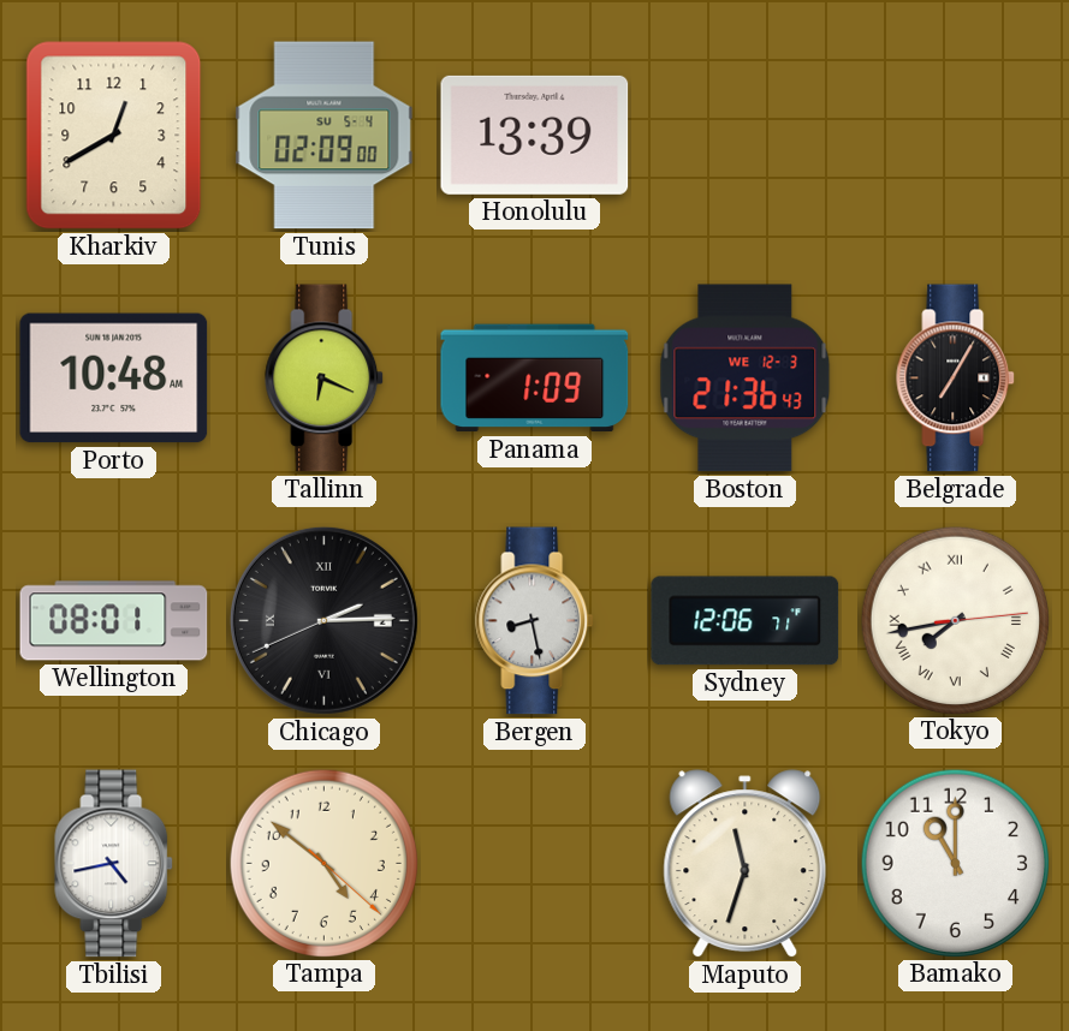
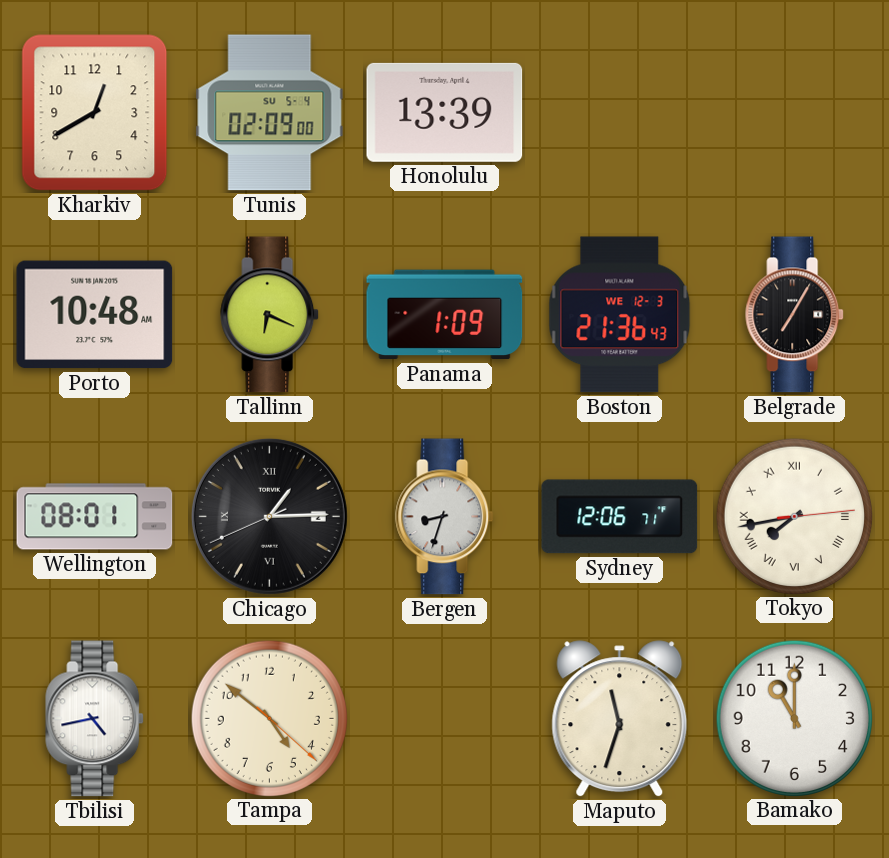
Chicago: 2:14 -> 1:14
Bergen: 8:28 -> 8:33
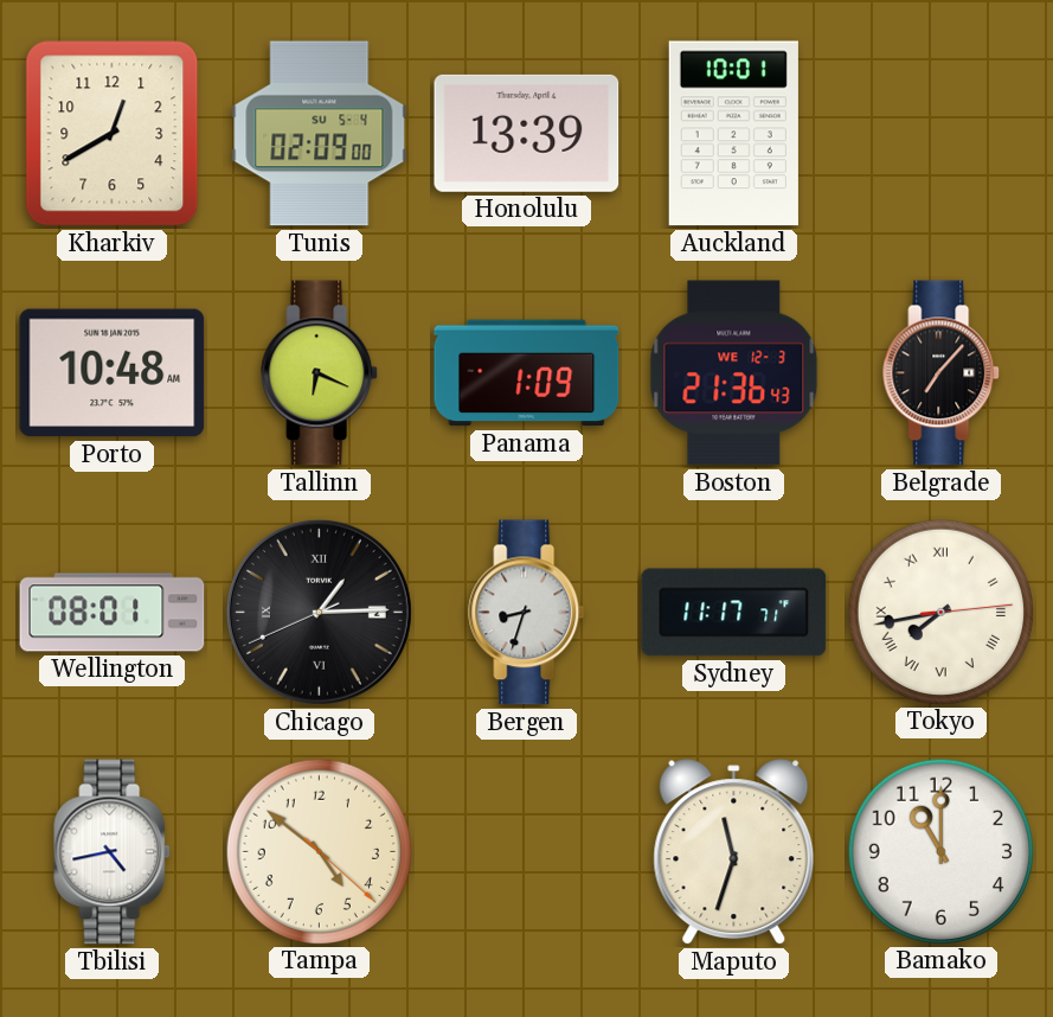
Auckland: none -> 10:01
Belgrade: 7:05 -> 7:07
Sydney: 12:06 -> 11:17
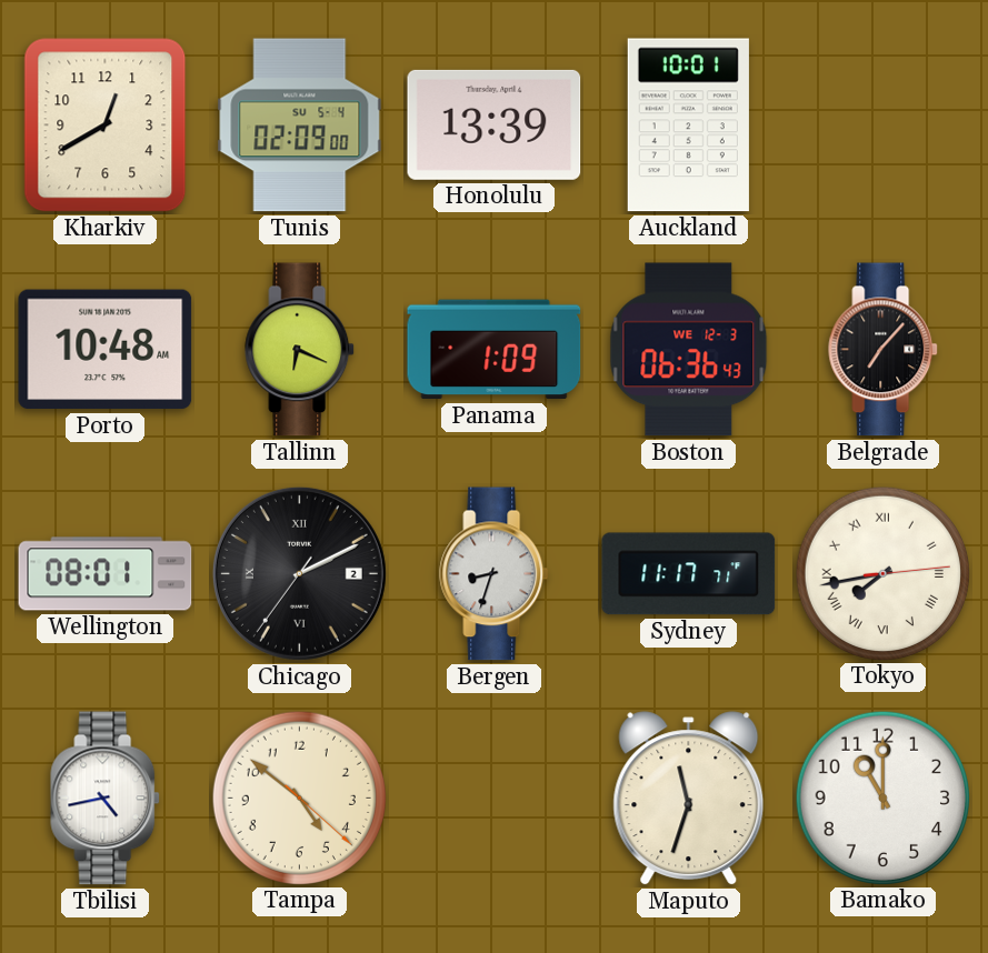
Boston: 21:36 -> 06:36
Chicago: 1:14 -> 2:10
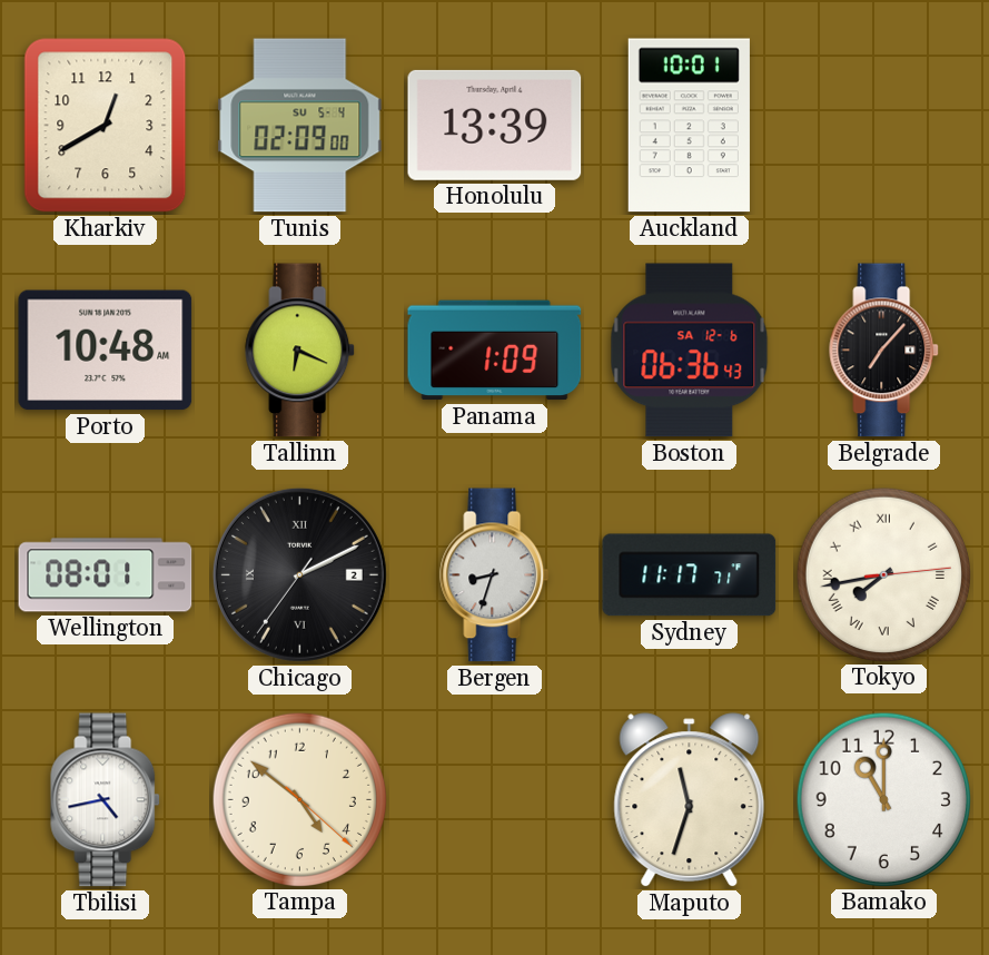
Boston date: WE 12-3 -> SA 12-6
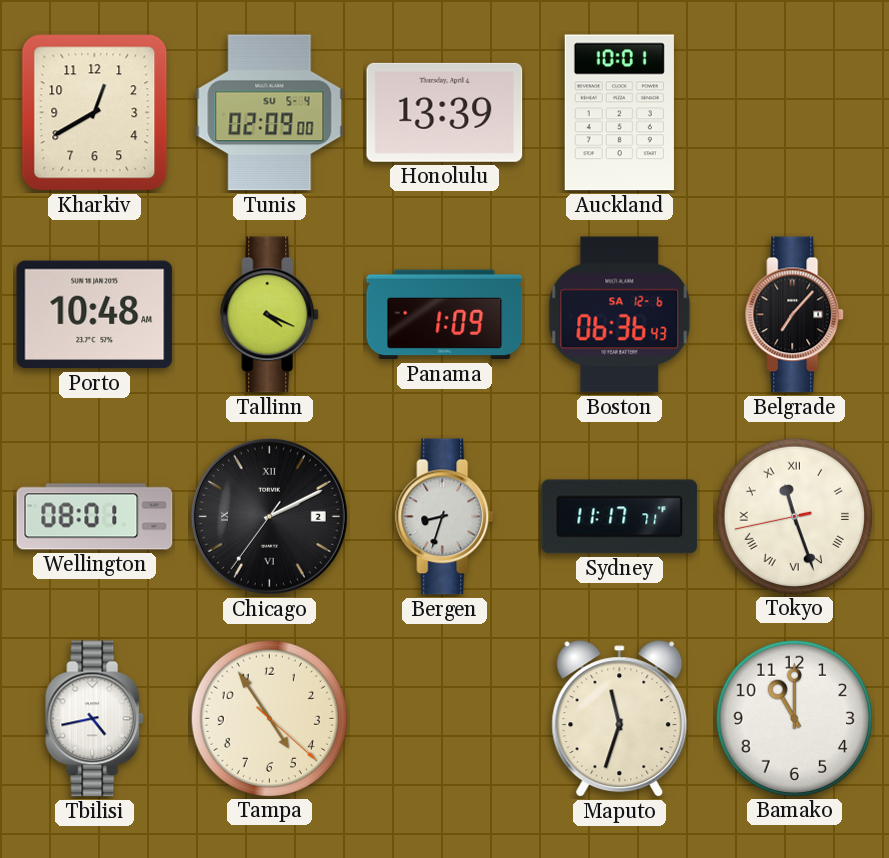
Tallinn: 6:19 -> 4:19
Tokyo: 7:43 -> 11:26
Tampa: 4:51 -> 4:54
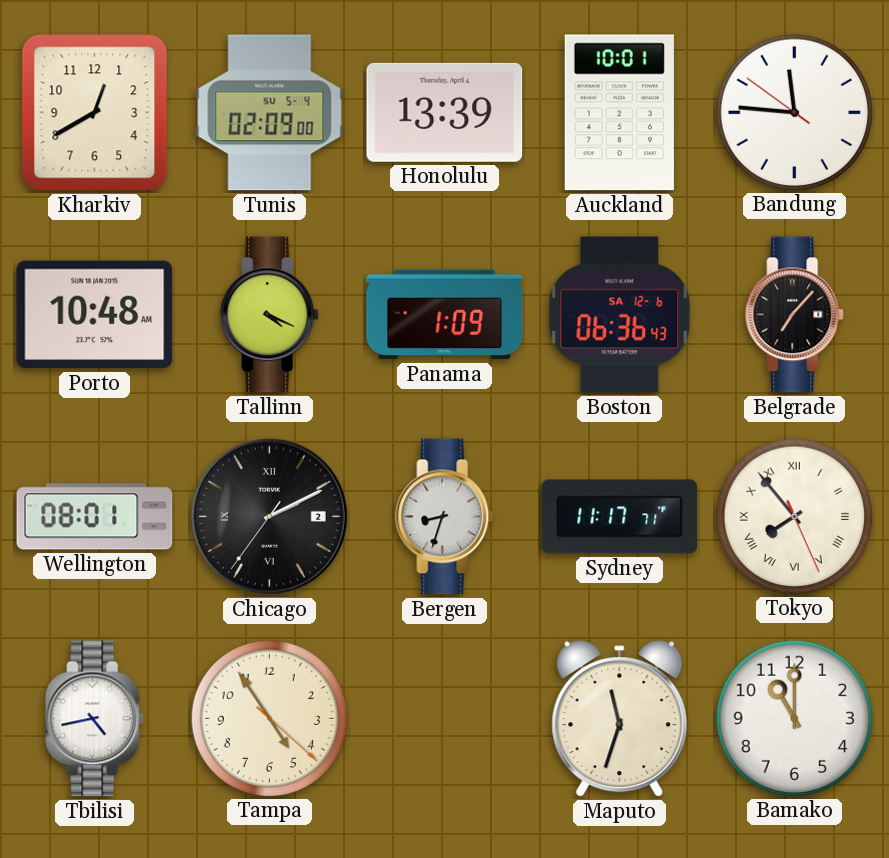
Bandung: none -> 11:45
Tokyo: 11:26 -> 7:53
